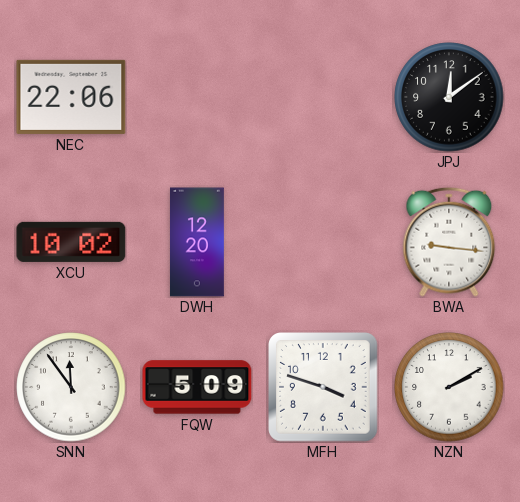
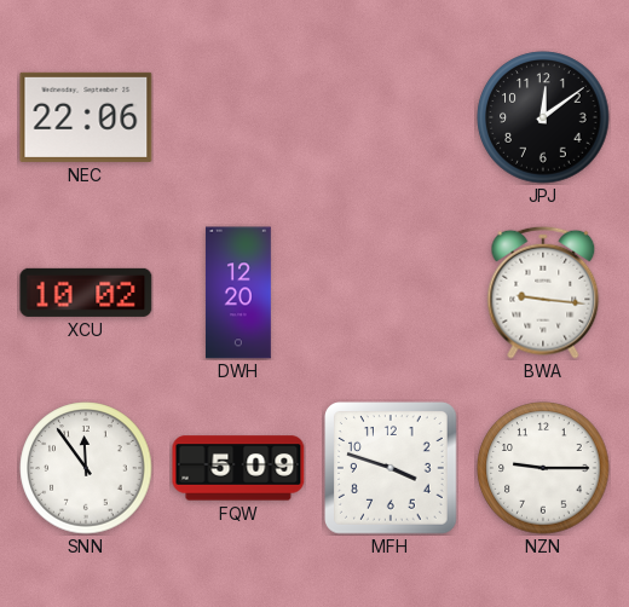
NZN: 2:10 -> 9:15
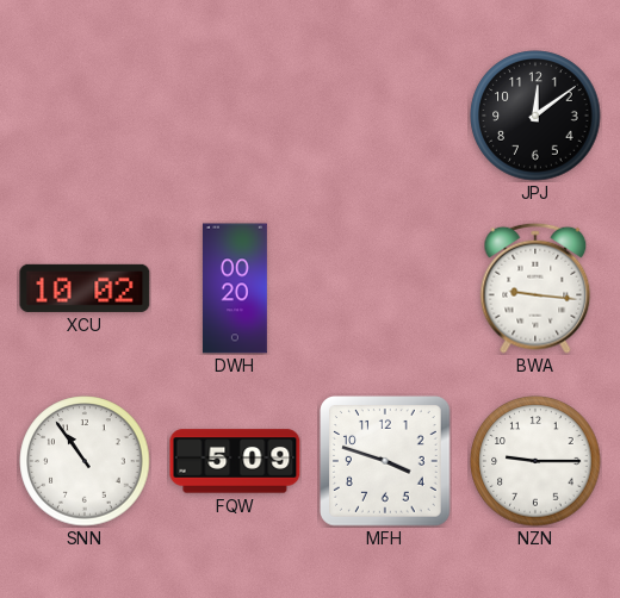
NEC: 22:06 -> none
DWH: 12:20 -> 00:20
SNN: 11:54 -> 10:54
